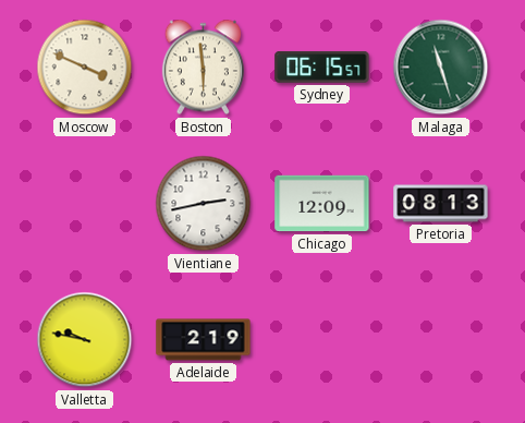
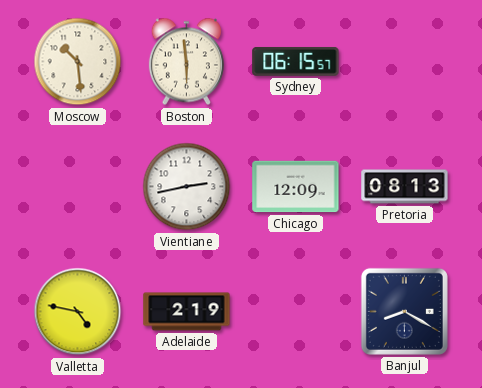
Moscow: 3:49 -> 10:29
Malaga: 11:27 -> none
Valletta: 9:47 -> 4:47
Banjul: none -> 8:20
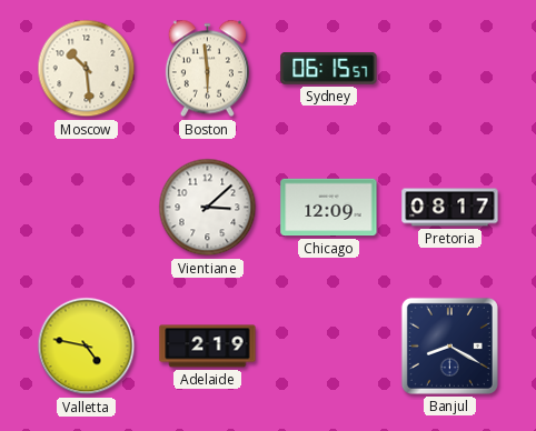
Vientiane: 2:43 -> 3:08
Pretoria: 08:13 -> 08:17
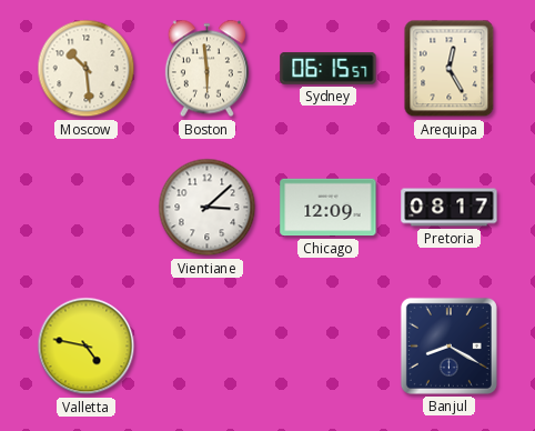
Arequipa: none -> 12:25
Adelaide: 2:19 -> none
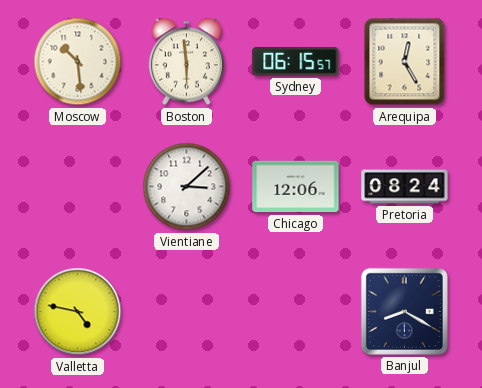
Chicago: 12:09 -> 12:06
Pretoria: 08:17 -> 08:24
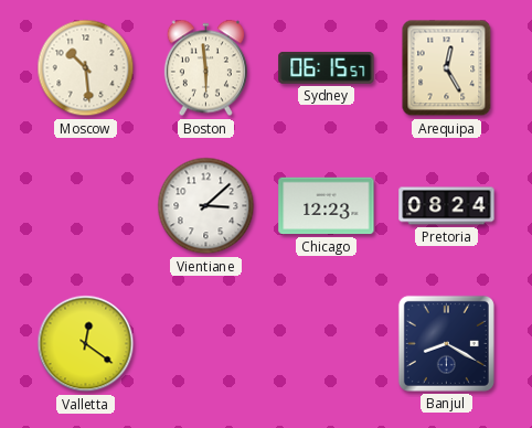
Chicago: 12:06 -> 12:23
Valletta: 4:47 -> 12:21
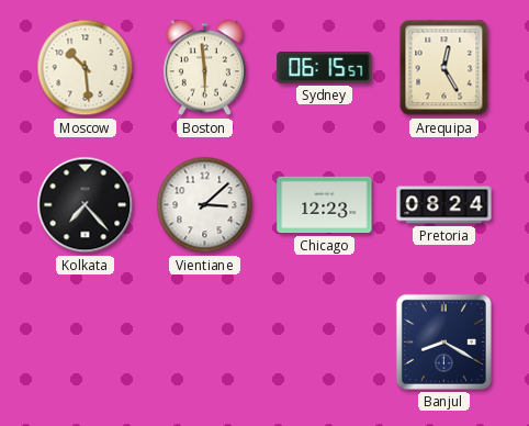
Kolkata: none -> 7:23
Valletta: 12:21 -> none
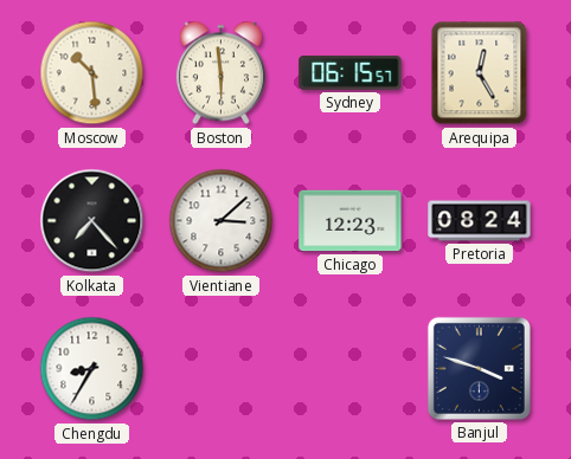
Chengdu: none -> 8:35
Banjul: 8:20 -> 3:48
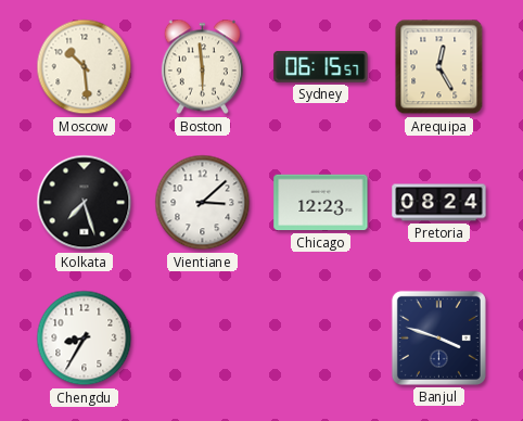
Kolkata: 7:23 -> 7:27
